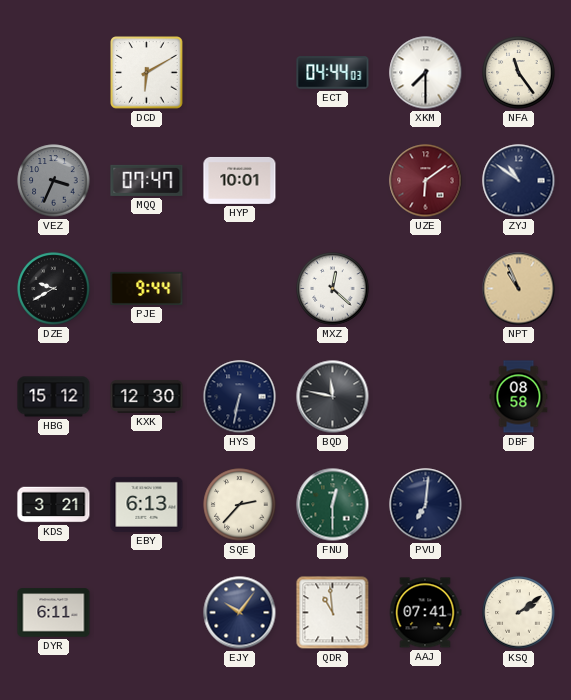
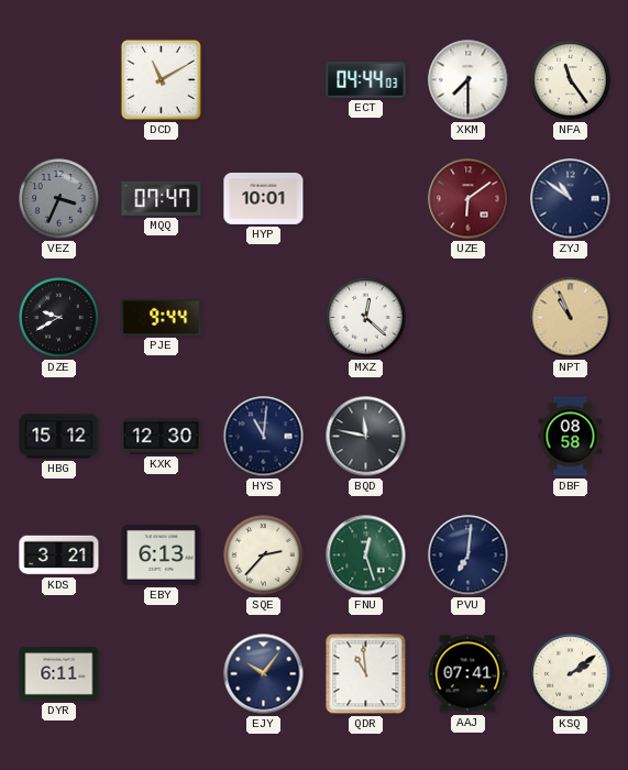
DCD: 6:10 -> 11:10
HYS: 6:32 -> 11:01
FNU: 12:30 -> 12:27
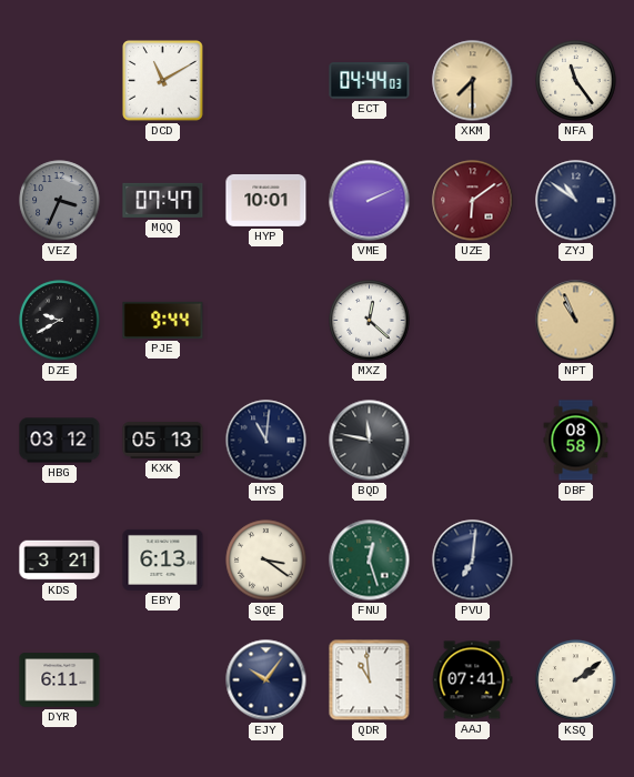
XKM dial: white -> champagne
VME: none -> 2:11
HBG: 15:12 -> 03:12
KXK: 12:30 -> 05:13
SQE: 2:37 -> 3:21
